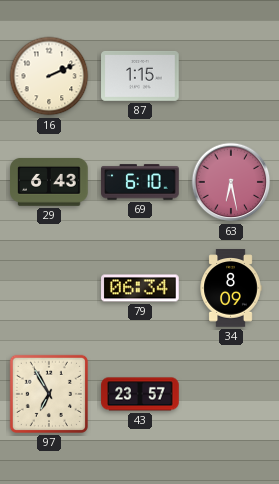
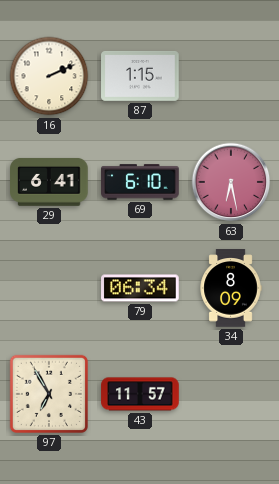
29: 6:43 -> 6:41
43: 23:57 -> 11:57
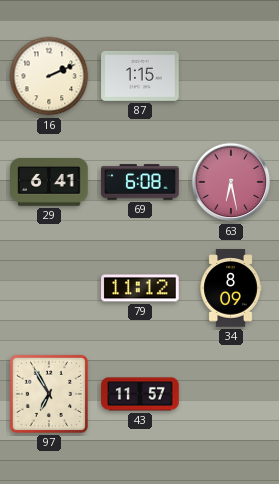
69: 6:10 -> 6:08
79: 06:34 -> 11:12
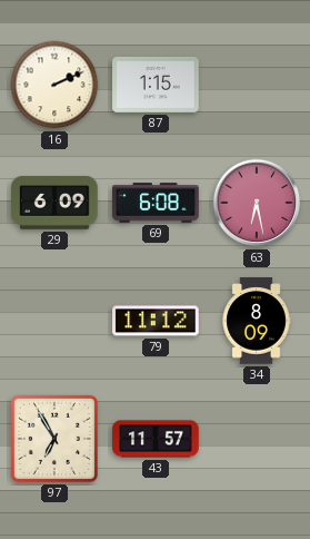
29: 6:41 -> 6:09
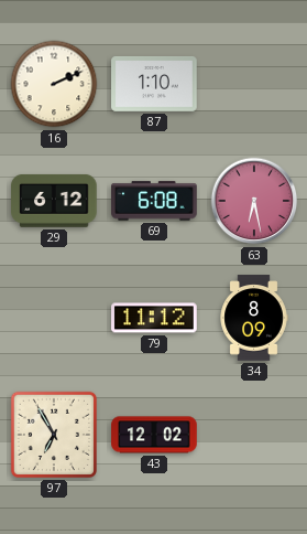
87: 1:15 -> 1:10
29: 6:09 -> 6:12
43: 11:57 -> 12:02
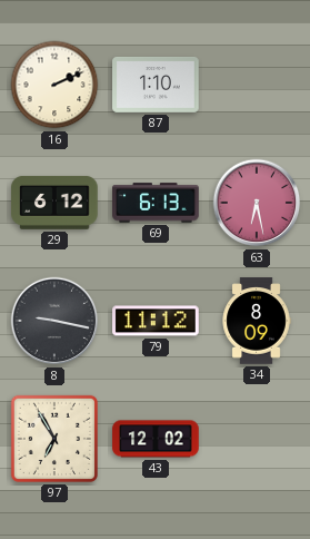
69: 6:08 -> 6:13
8: none -> 9:17
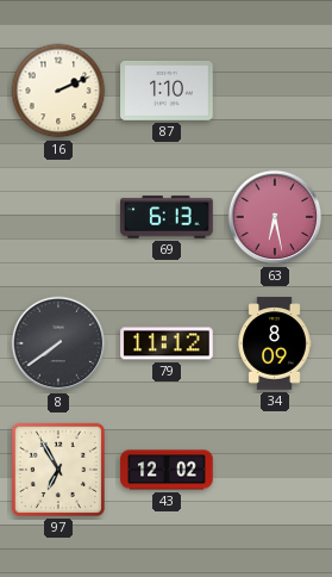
29: 6:12 -> none
8: 9:17 -> 7:39
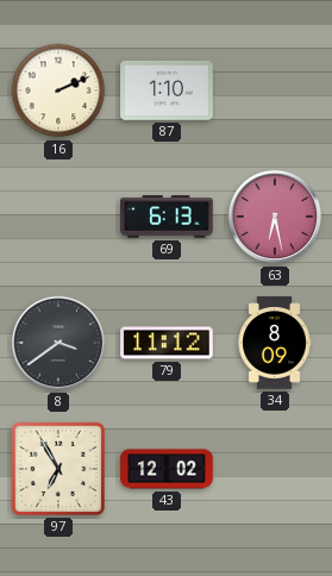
8: 7:39 -> 3:39
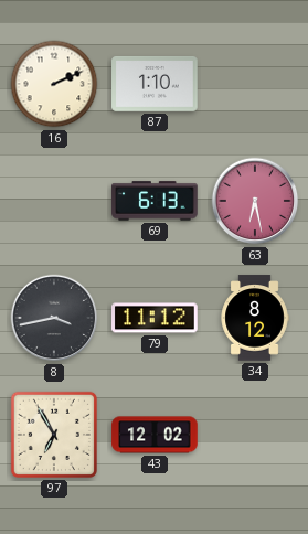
8: 3:39 -> 3:43
34: 8:09 -> 8:12
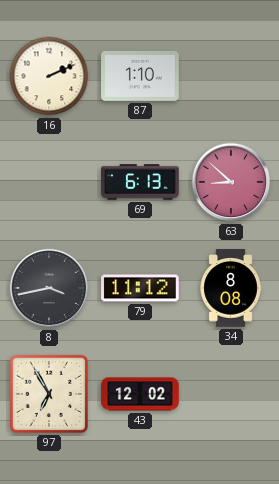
63: 6:28 -> 8:52
34: 8:12 -> 8:08
